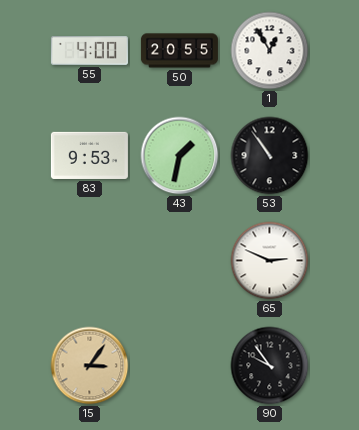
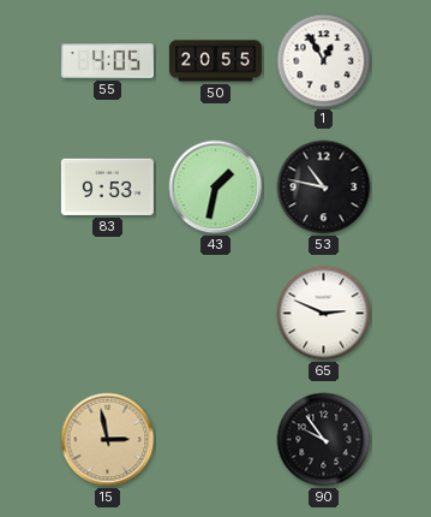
55: 4:00 -> 4:05
53: 10:54 -> 10:47
15: 3:06 -> 2:58
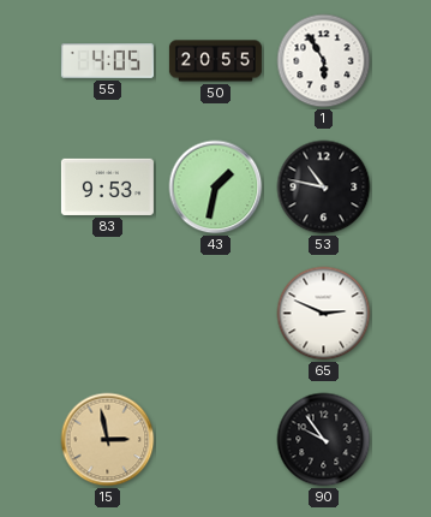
1: 12:55 -> 5:55
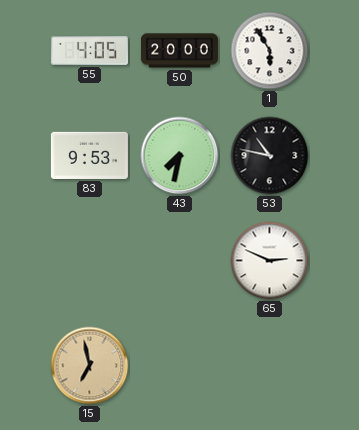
50: 20:55 -> 20:00
43: 1:32 -> 7:32
15: 2:58 -> 6:58
90: 9:54 -> none
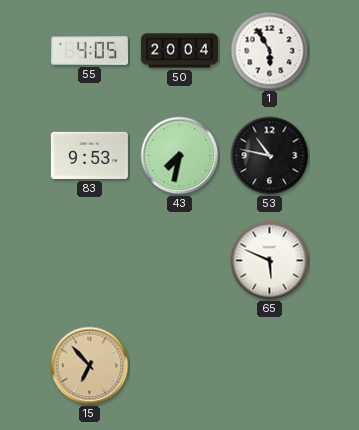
50: 20:00 -> 20:04
65: 2:49 -> 5:49
15: 6:58 -> 6:53
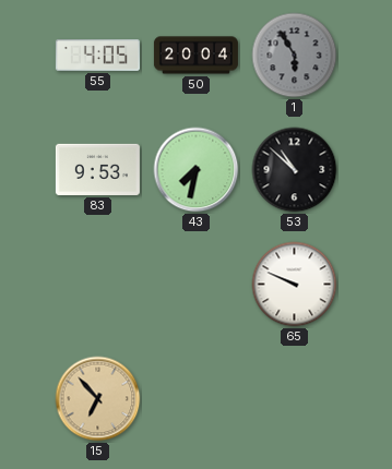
1 dial: white -> grey
53: 10:47 -> 10:52
65: 5:49 -> 9:49
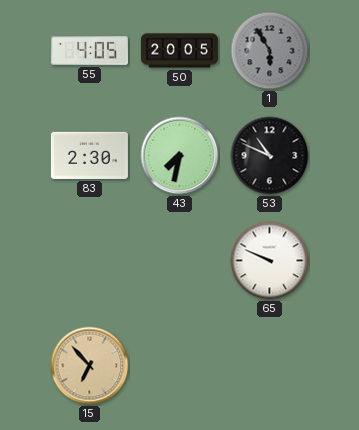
50: 20:04 -> 20:05
83: 9:53 -> 2:30
53: 10:52 -> 10:49
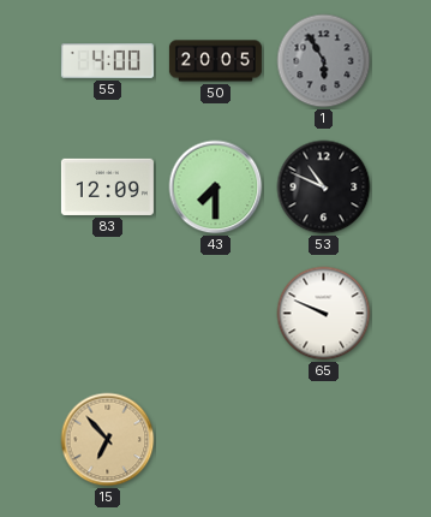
55: 4:05 -> 4:00
83: 2:30 -> 12:09
43: 7:32 -> 7:30
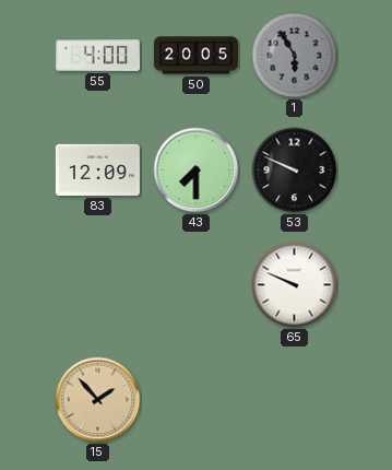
53: 10:49 -> 9:49
15: 6:53 -> 1:53
